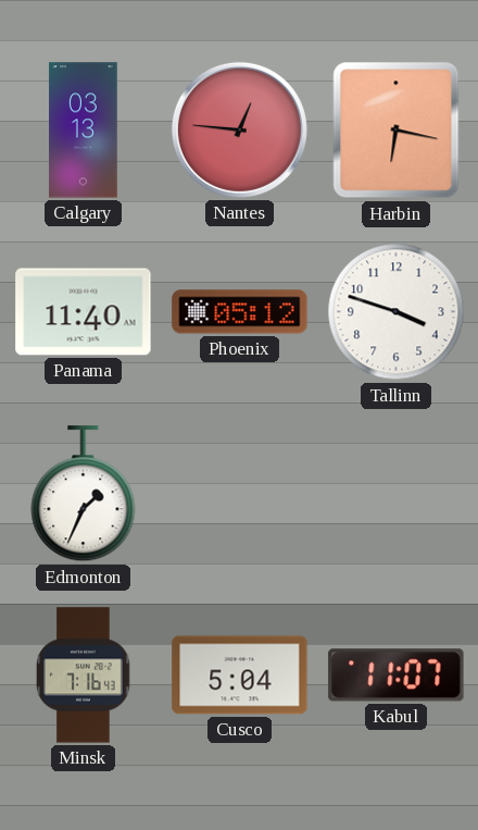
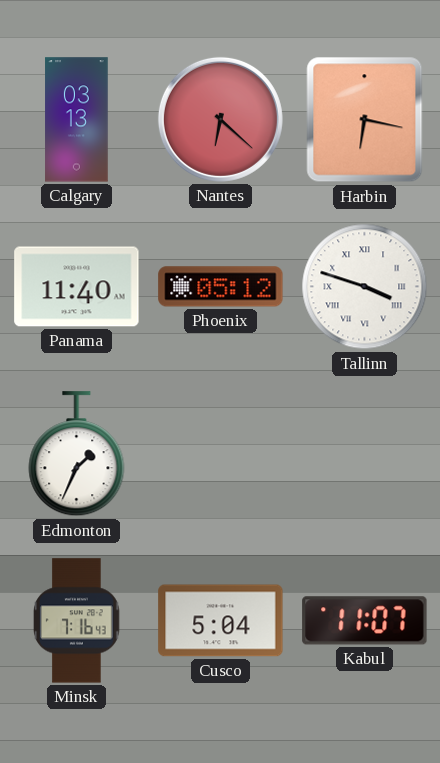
Nantes: 12:46 -> 6:22
Tallinn numerals: Arabic -> Roman
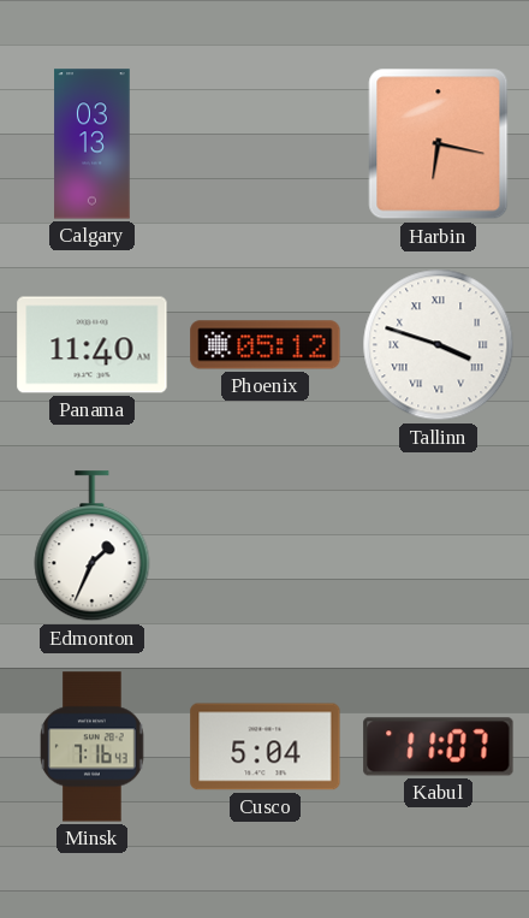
Nantes: 6:22 -> none
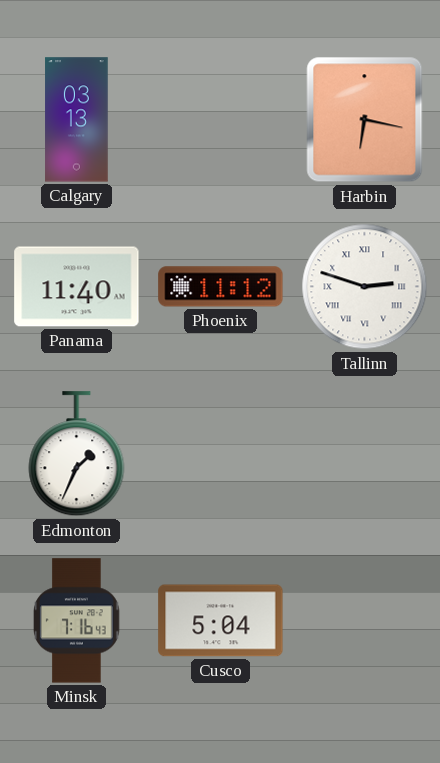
Phoenix: 05:12 -> 11:12
Tallinn: 3:48 -> 2:48
Kabul: 11:07 -> none
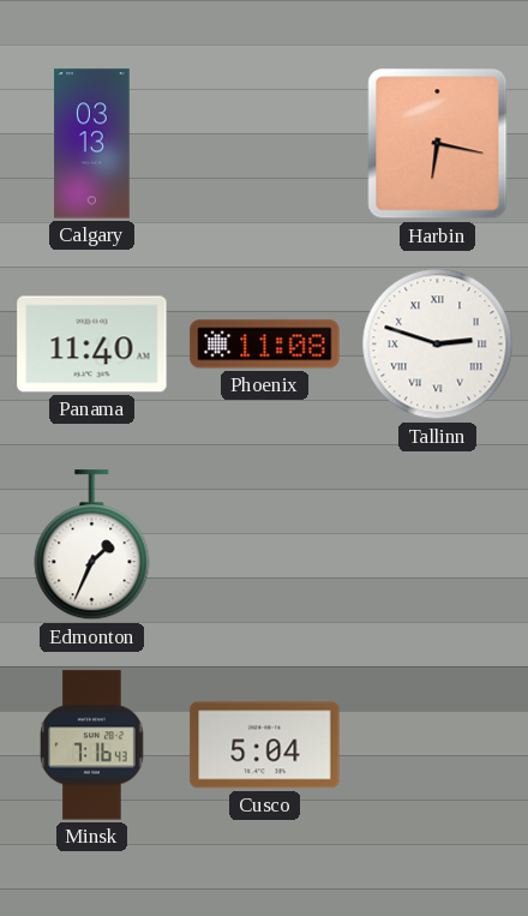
Phoenix: 11:12 -> 11:08
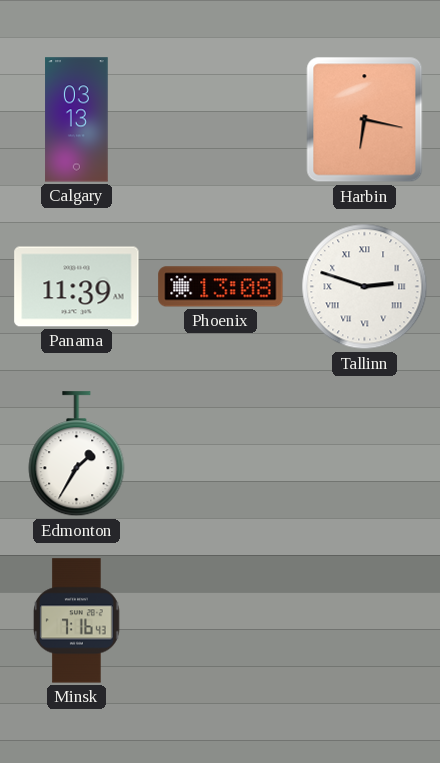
Panama: 11:40 -> 11:39
Phoenix: 11:08 -> 13:08
Edmonton: 1:34 -> 1:35
Cusco: 5:04 -> none
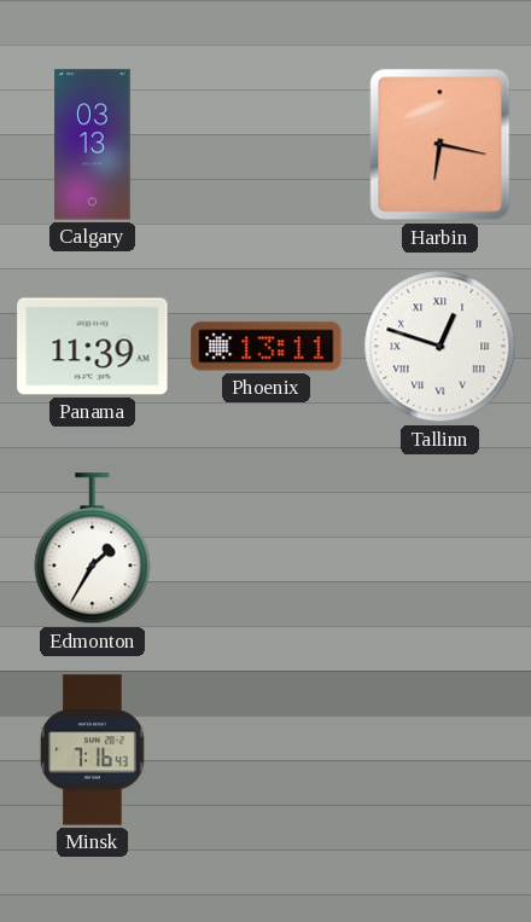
Phoenix: 13:08 -> 13:11
Tallinn: 2:48 -> 12:48
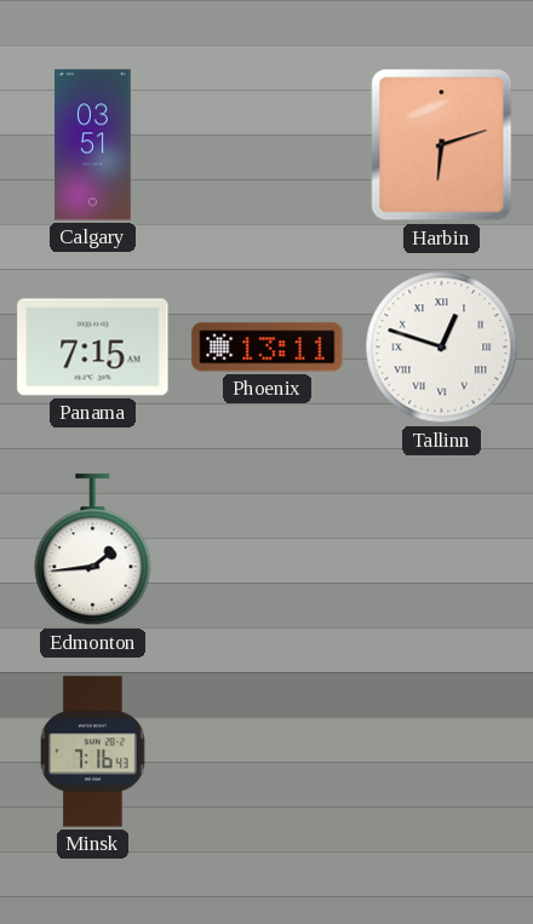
Calgary: 03:13 -> 03:51
Harbin: 6:17 -> 6:12
Panama: 11:39 -> 7:15
Edmonton: 1:35 -> 1:44
